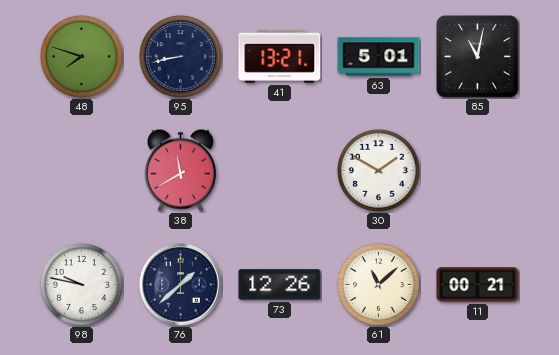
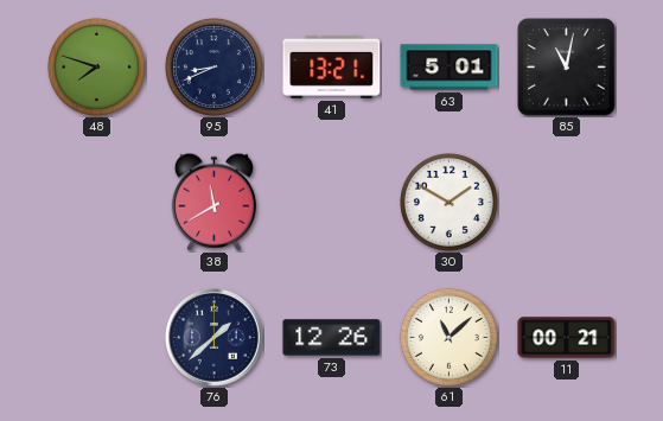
95: 8:43 -> 8:41
98: 9:47 -> none
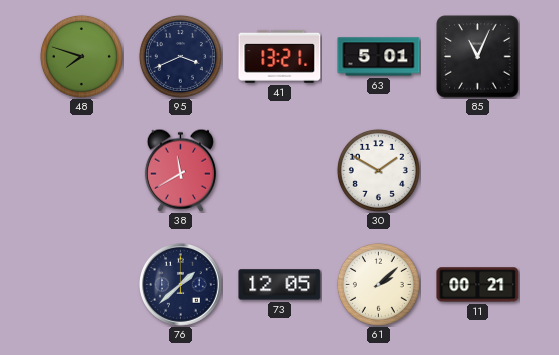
95: 8:41 -> 3:41
85: 11:02 -> 11:04
73: 12:26 -> 12:05
61: 11:08 -> 2:08
